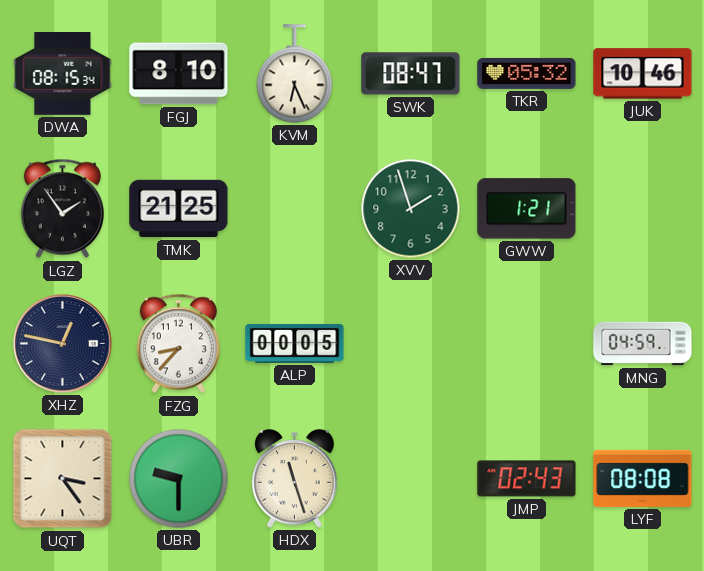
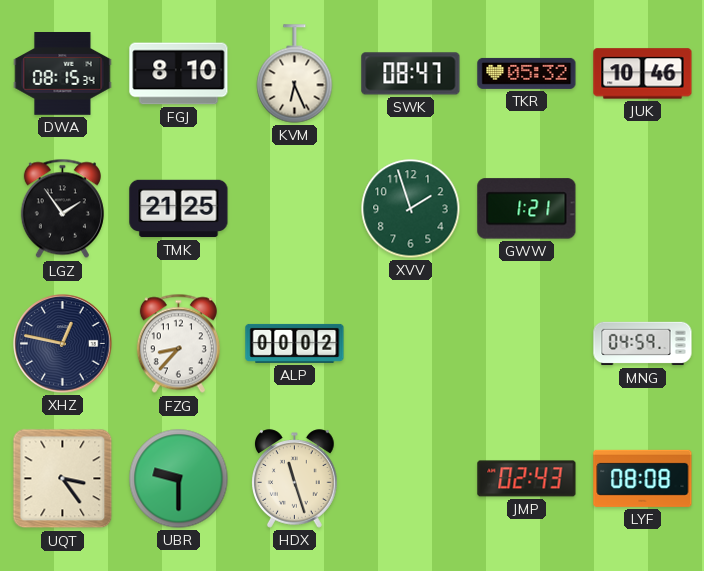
ALP: 00:05 -> 00:02
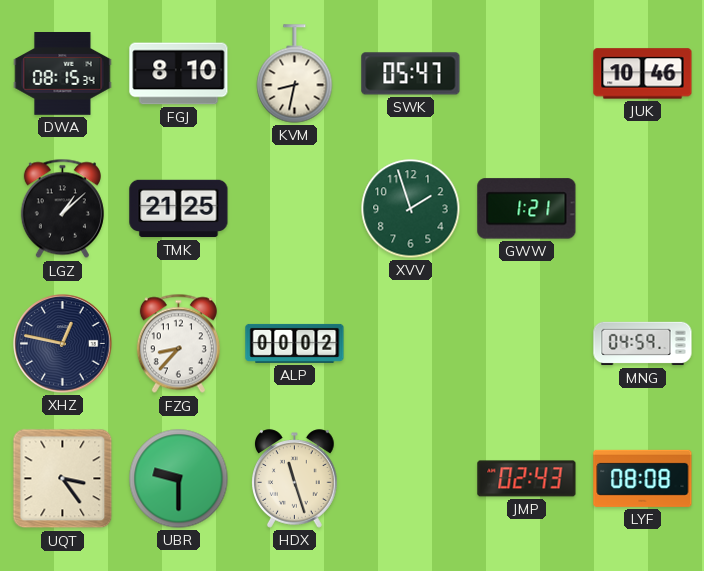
KVM: 6:26 -> 8:32
SWK: 08:47 -> 05:47
TKR: 05:32 -> none
LGZ: 1:54 -> 1:08
